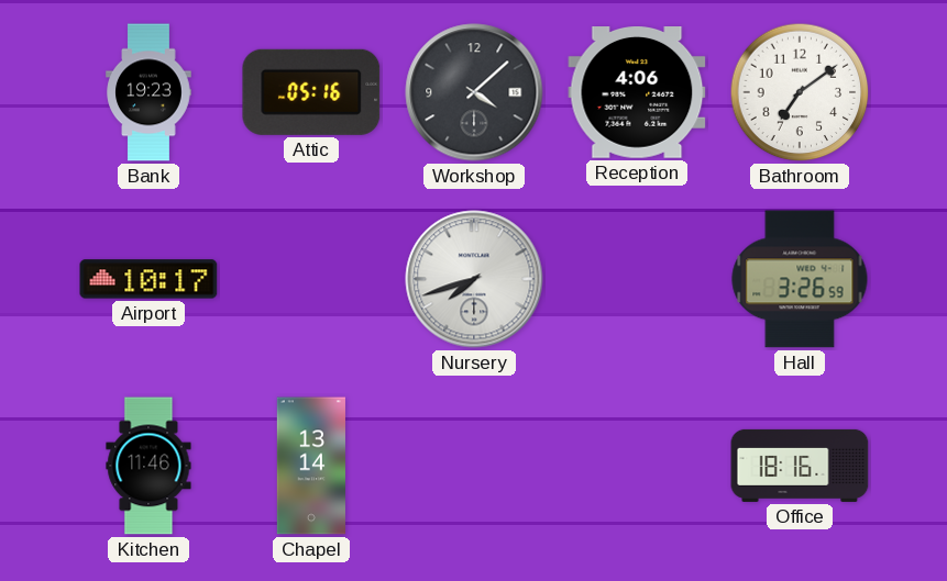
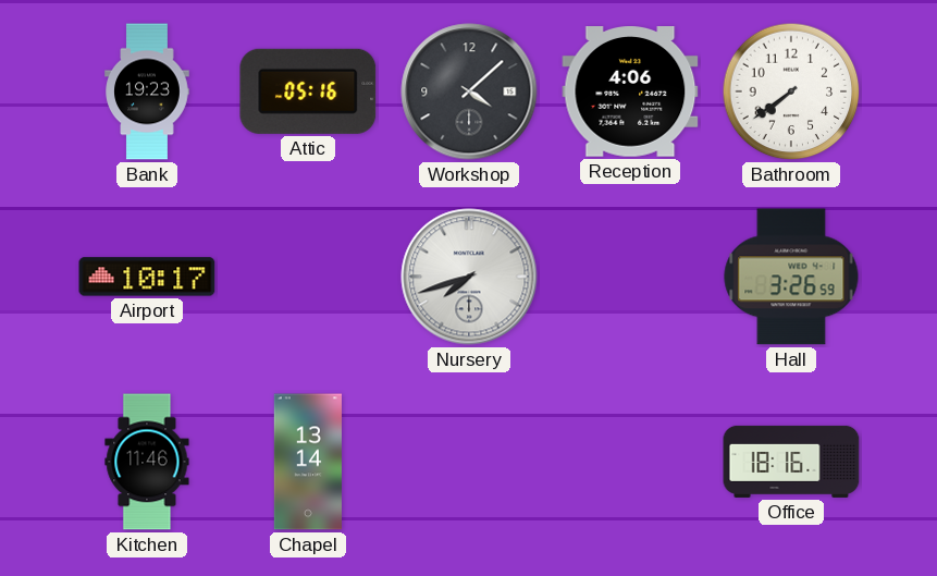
Bathroom: 7:09 -> 7:39
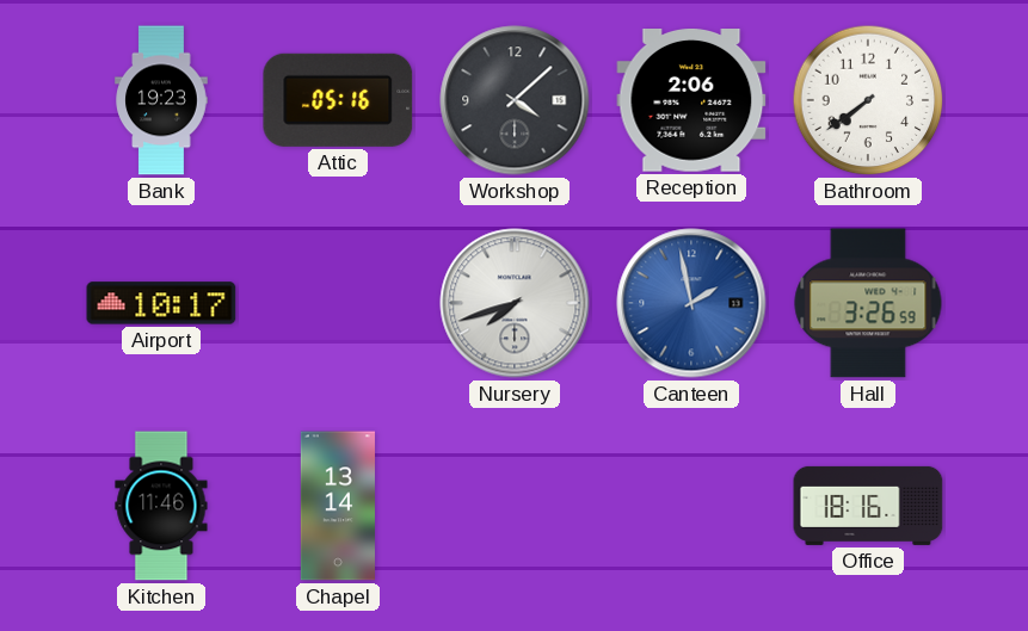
Reception: 4:06 -> 2:06
Canteen: none -> 1:58
